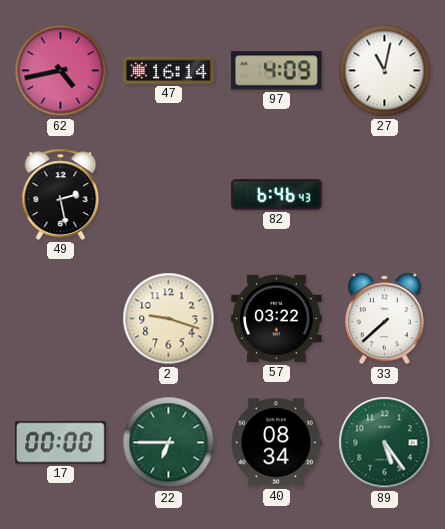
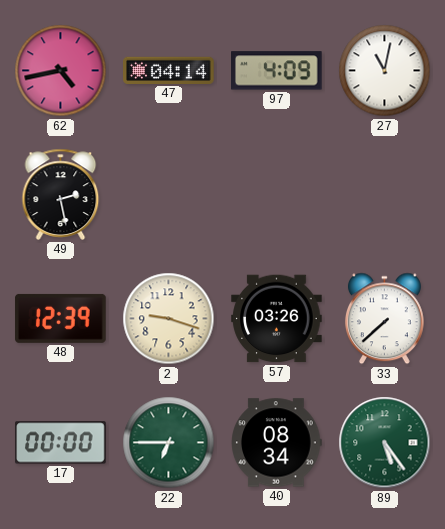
47: 16:14 -> 04:14
82: 6:46 -> none
48: none -> 12:39
57: 03:22 -> 03:26
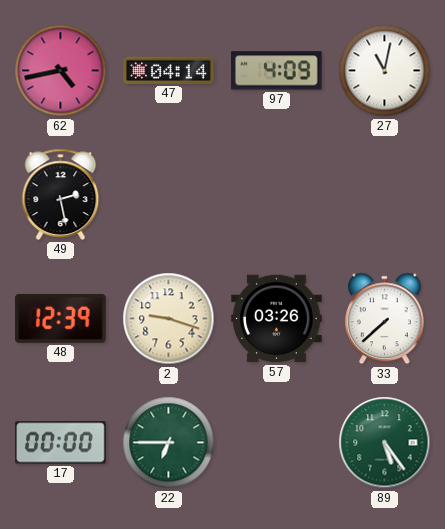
40: 08:34 -> none
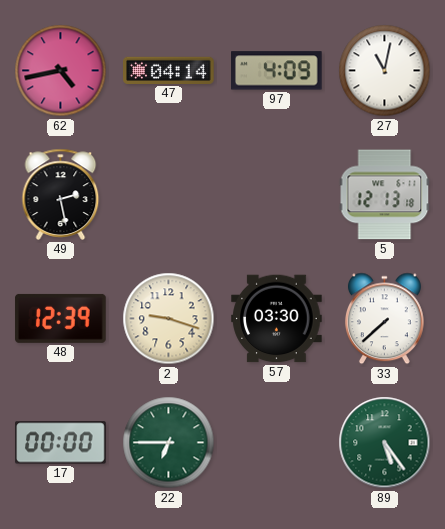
5: none -> 12:13
57: 03:26 -> 03:30
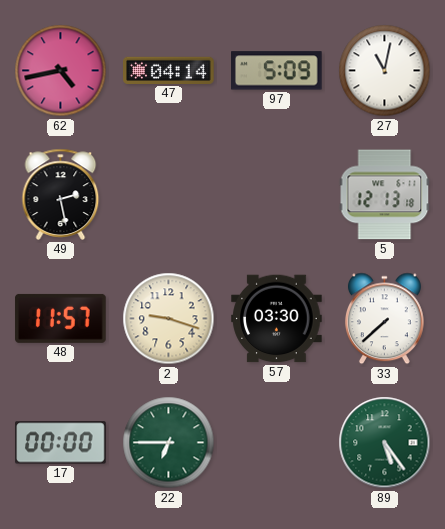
97: 4:09 -> 5:09
48: 12:39 -> 11:57
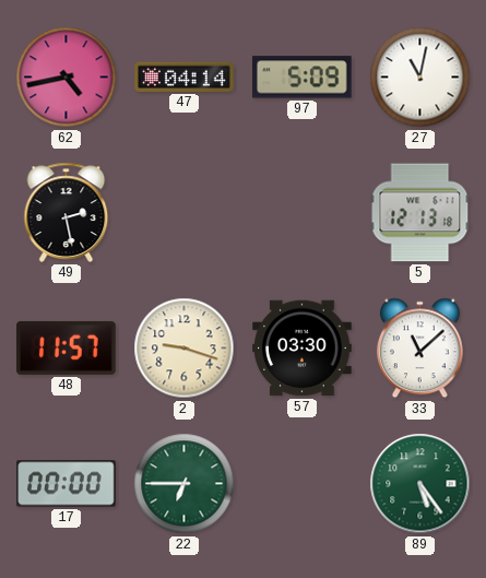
33: 7:38 -> 11:08
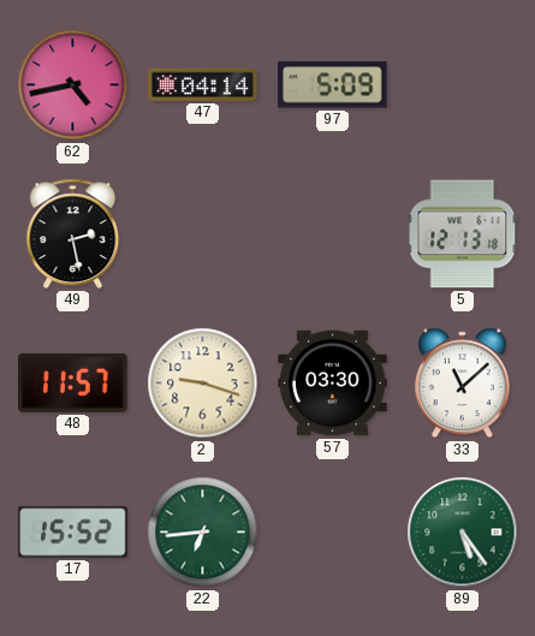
27: 11:02 -> none
17: 00:00 -> 15:52
22: 6:45 -> 6:44
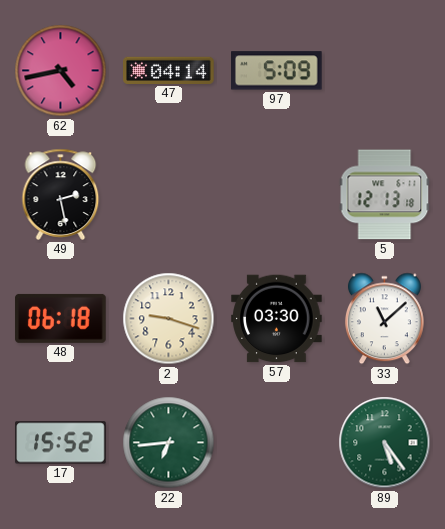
48: 11:57 -> 06:18
